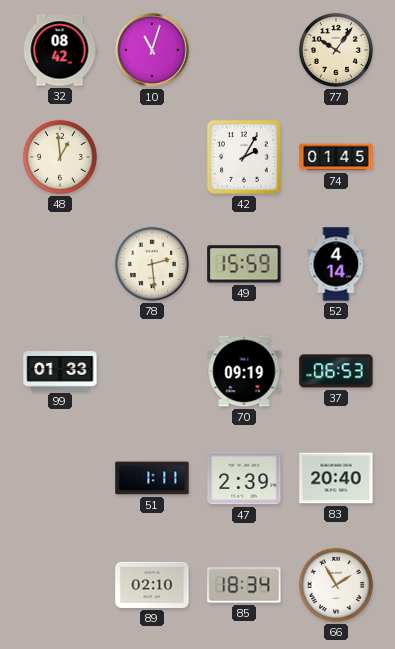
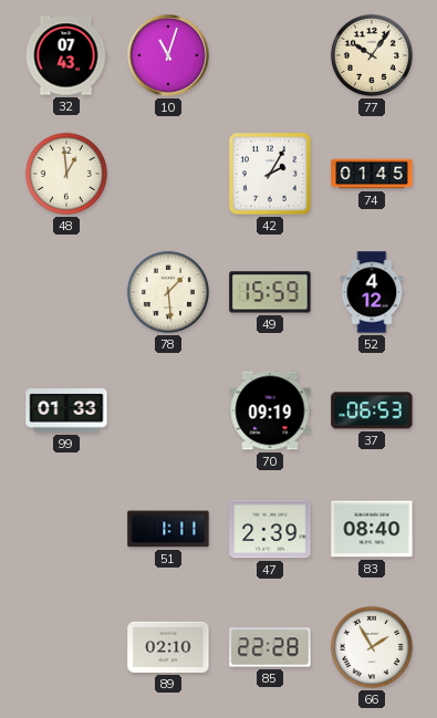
32: 08:42 -> 07:43
78: 2:29 -> 1:29
52: 4:14 -> 4:12
83: 20:40 -> 08:40
85: 18:34 -> 22:28
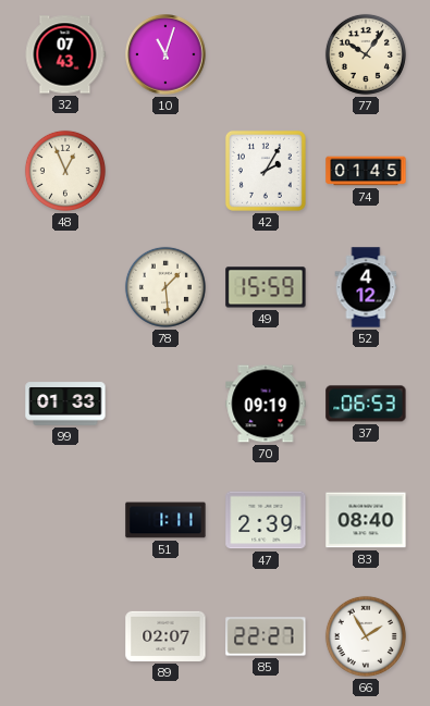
48: 12:59 -> 12:56
89: 02:10 -> 02:07
85: 22:28 -> 22:27
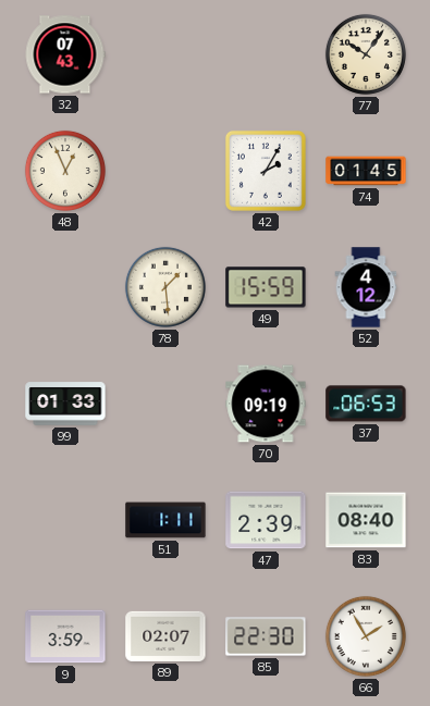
10: 11:03 -> none
9: none -> 3:59
85: 22:27 -> 22:30
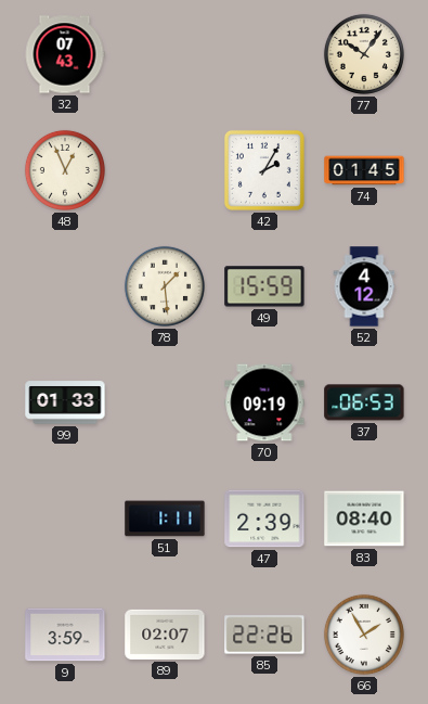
85: 22:30 -> 22:26
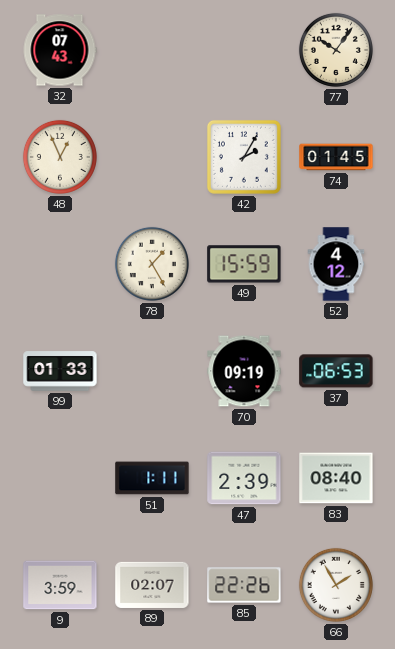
78: 1:29 -> 1:25
